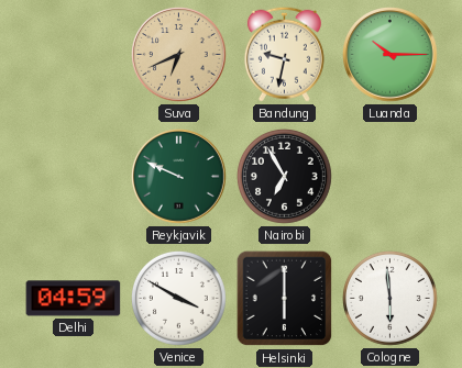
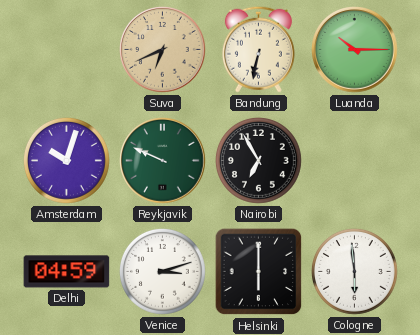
Bandung: 9:32 -> 6:32
Amsterdam: none -> 10:03
Venice: 3:50 -> 3:12
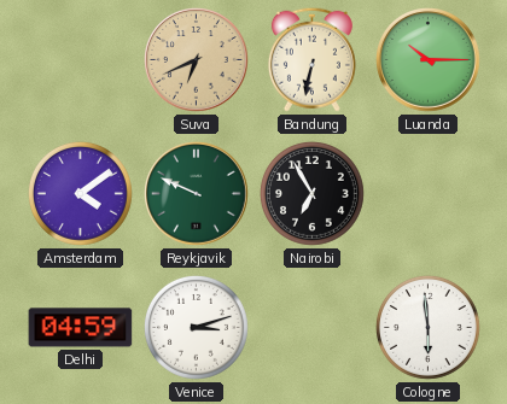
Amsterdam: 10:03 -> 4:09
Helsinki: 6:00 -> none
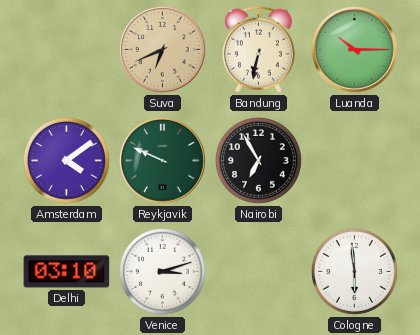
Delhi: 04:59 -> 03:10
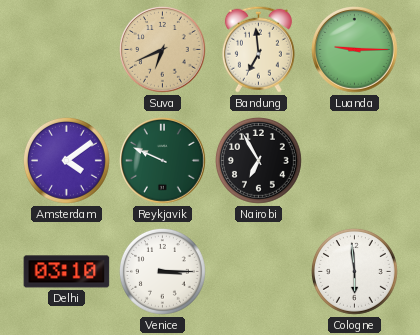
Bandung: 6:32 -> 6:59
Luanda: 10:15 -> 9:15
Venice: 3:12 -> 3:15
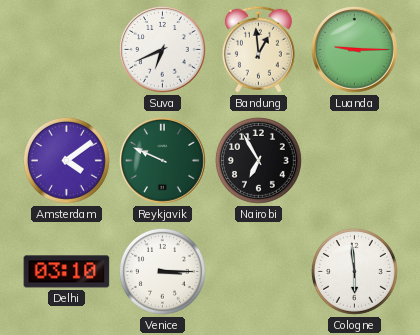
Suva dial: champagne -> white
Bandung: 6:59 -> 12:59
